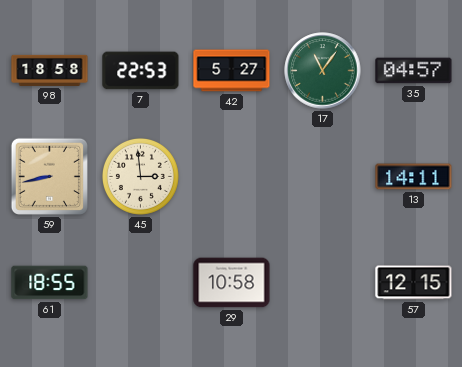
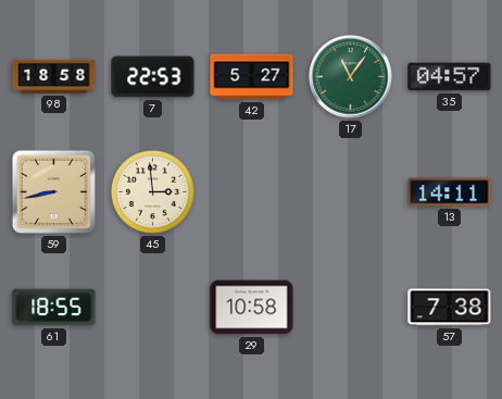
57: 12:15 -> 7:38
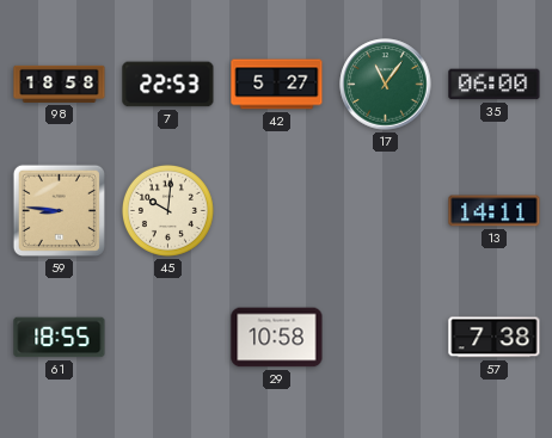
35: 04:57 -> 06:00
59: 8:43 -> 8:46
45: 2:59 -> 10:01
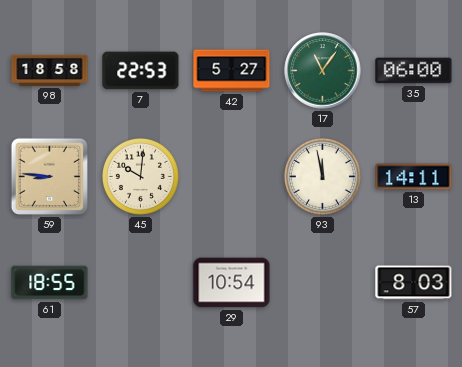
93: none -> 11:58
29: 10:58 -> 10:54
57: 7:38 -> 8:03
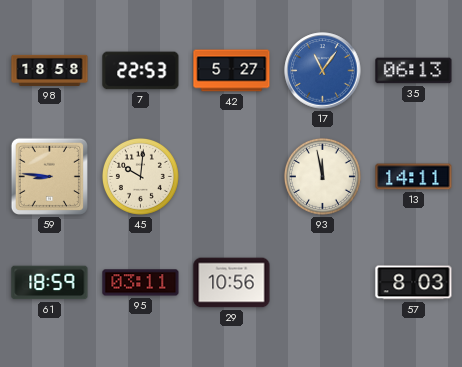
17 dial: green -> blue
35: 06:00 -> 06:13
61: 18:55 -> 18:59
95: none -> 03:11
29: 10:54 -> 10:56
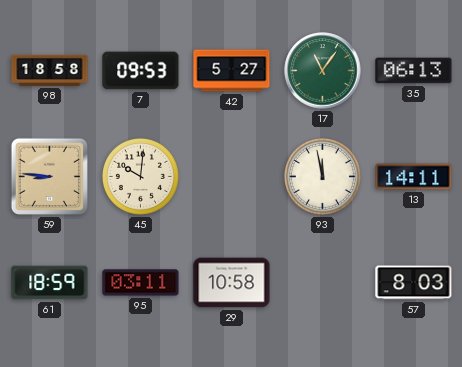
7: 22:53 -> 09:53
17 dial: blue -> green
29: 10:56 -> 10:58
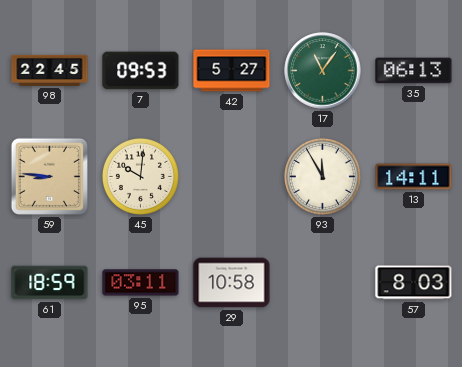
98: 18:58 -> 22:45
93: 11:58 -> 11:55
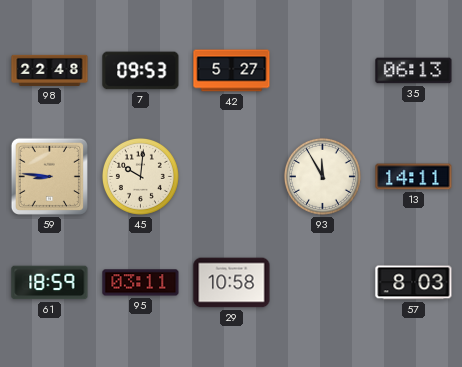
98: 22:45 -> 22:48
17: 11:06 -> none
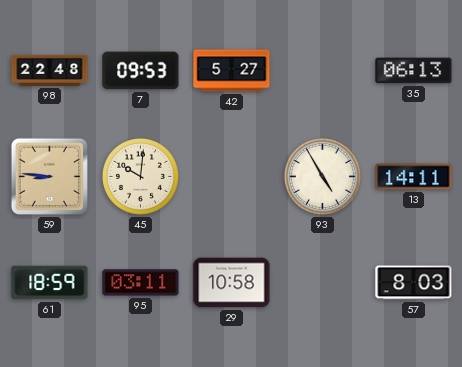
93: 11:55 -> 4:55
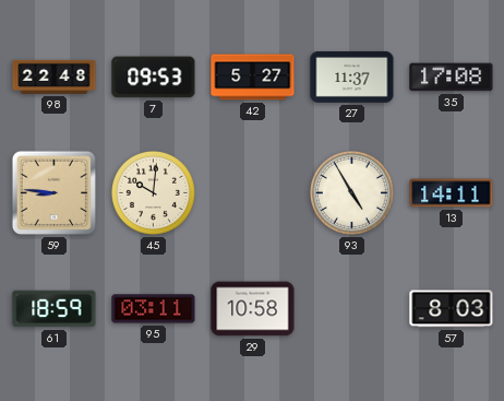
27: none -> 11:37
35: 06:13 -> 17:08
